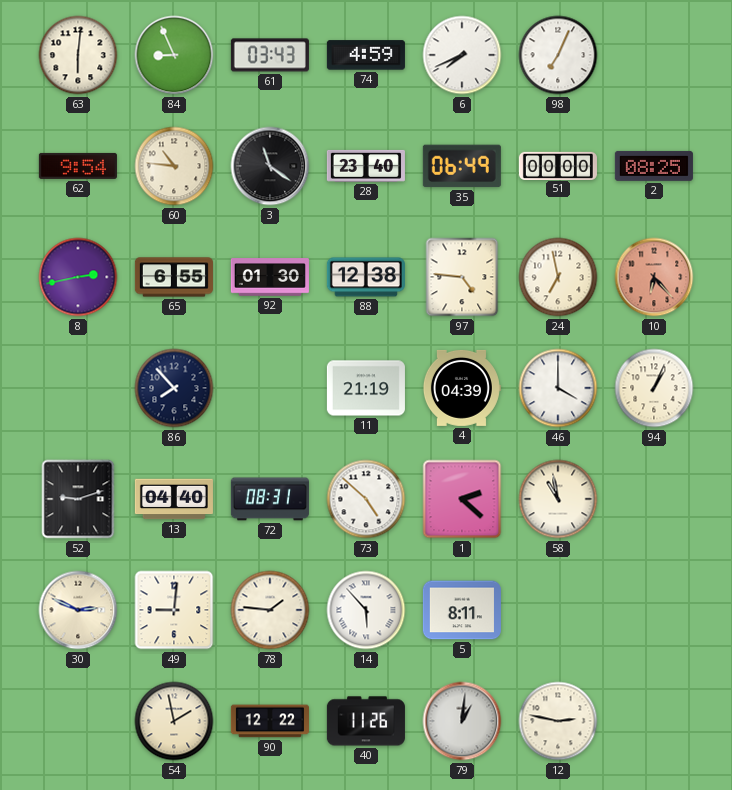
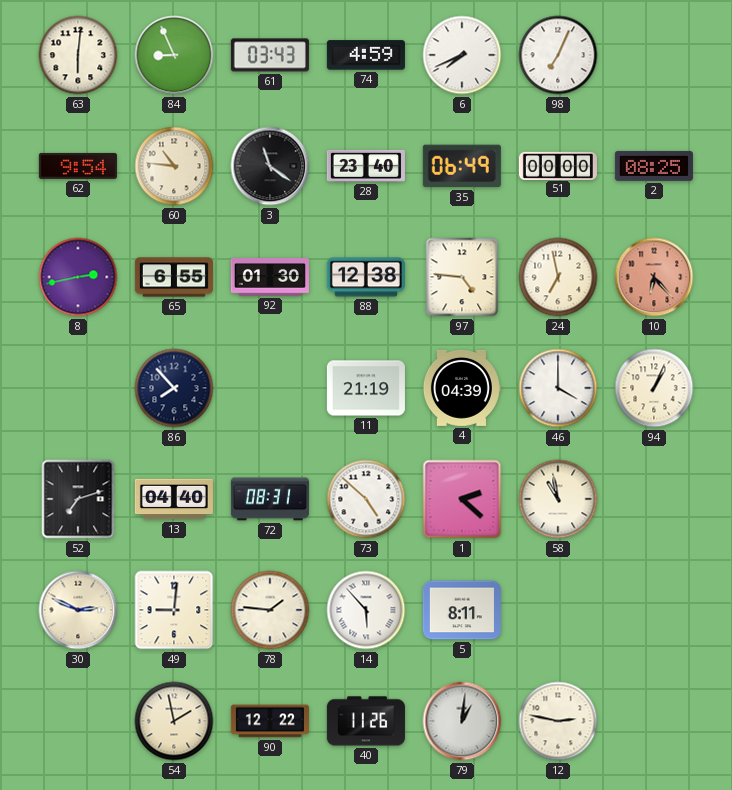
52: 9:12 -> 7:12
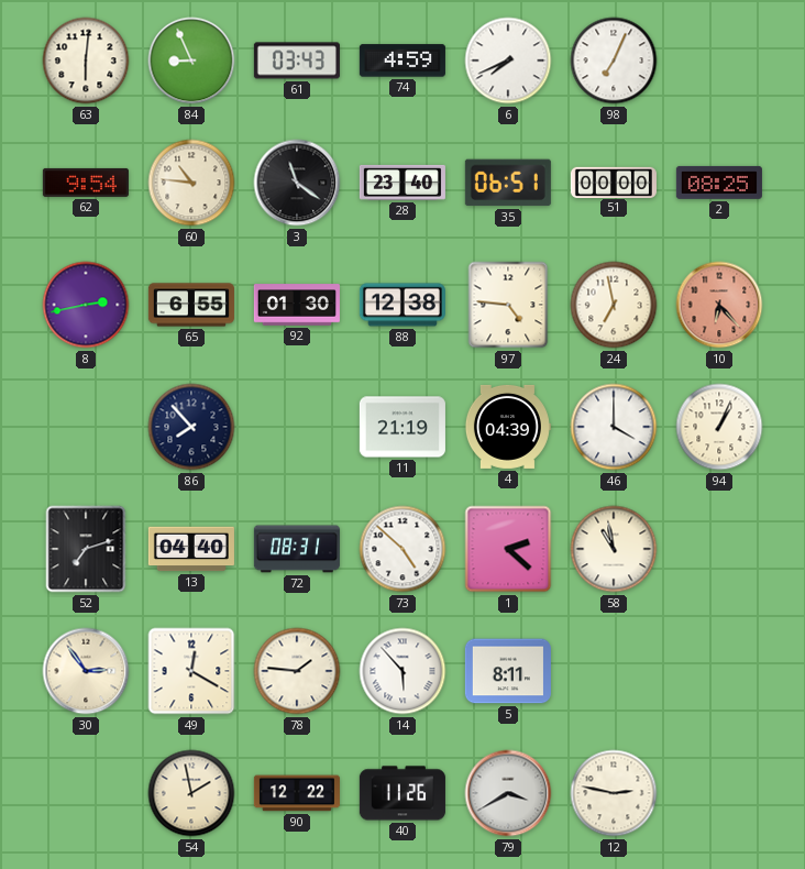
35: 06:49 -> 06:51
30: 2:49 -> 2:54
49: 9:01 -> 12:20
79: 1:01 -> 3:40
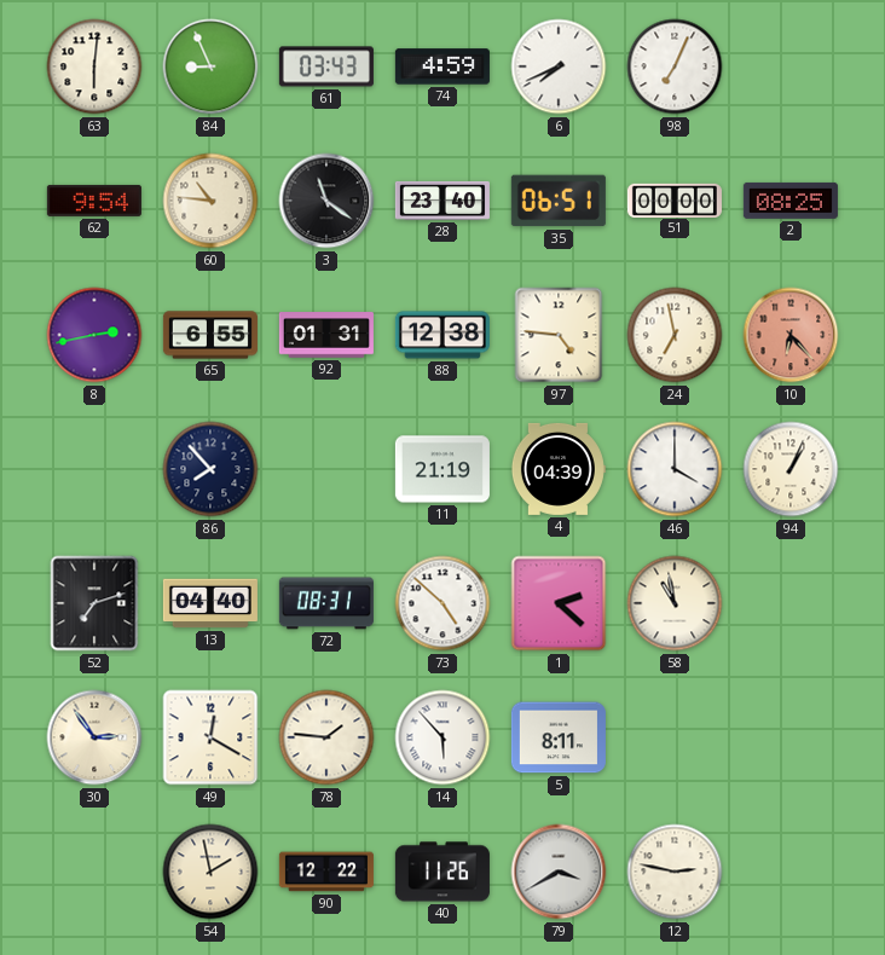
92: 01:30 -> 01:31
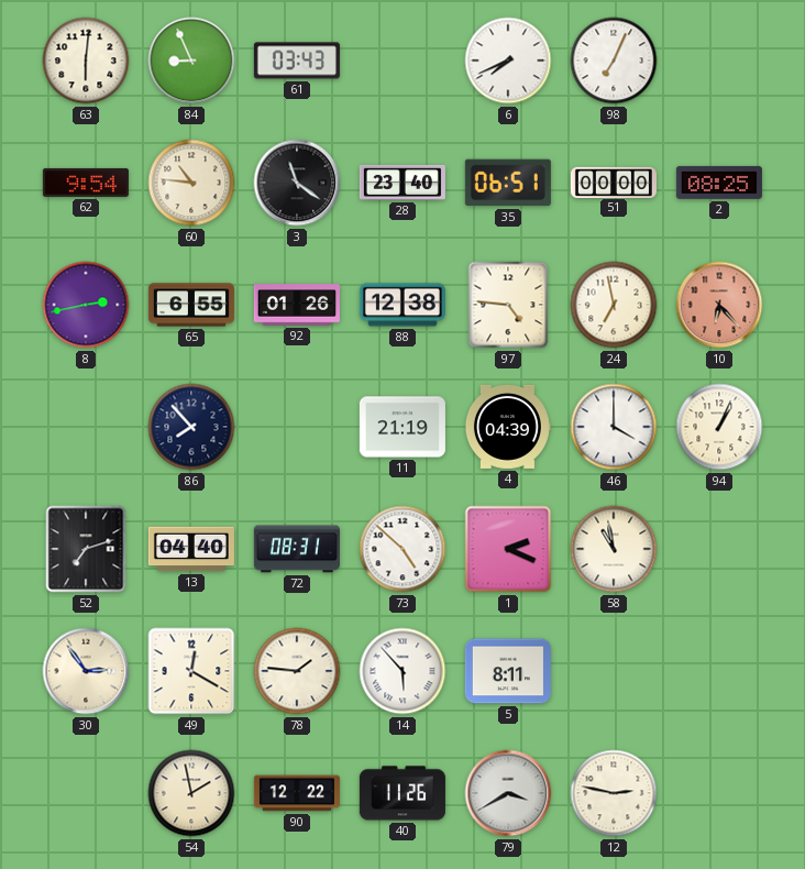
74: 4:59 -> none
92: 01:31 -> 01:26
1: 2:22 -> 2:19
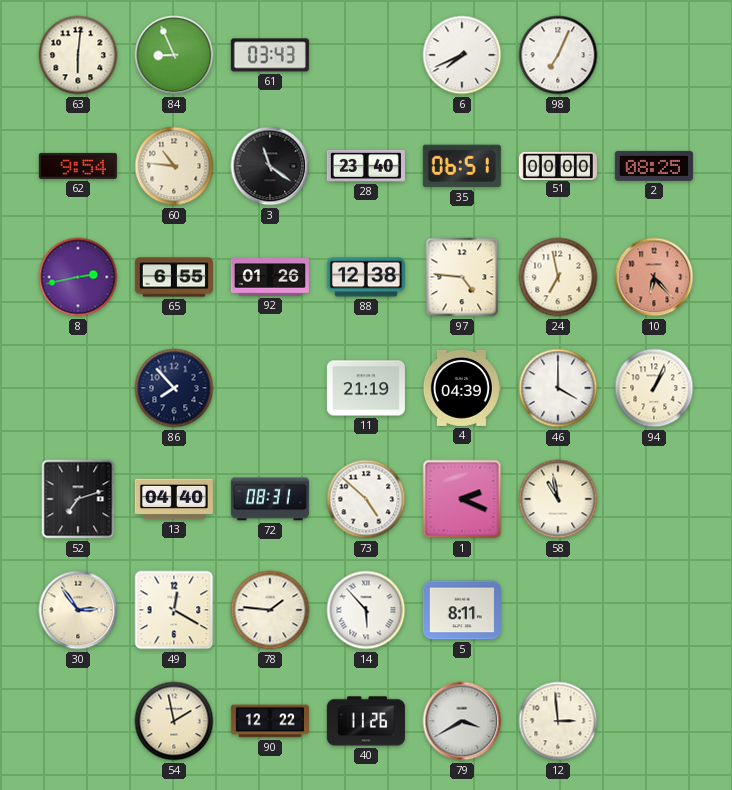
12: 2:47 -> 2:59
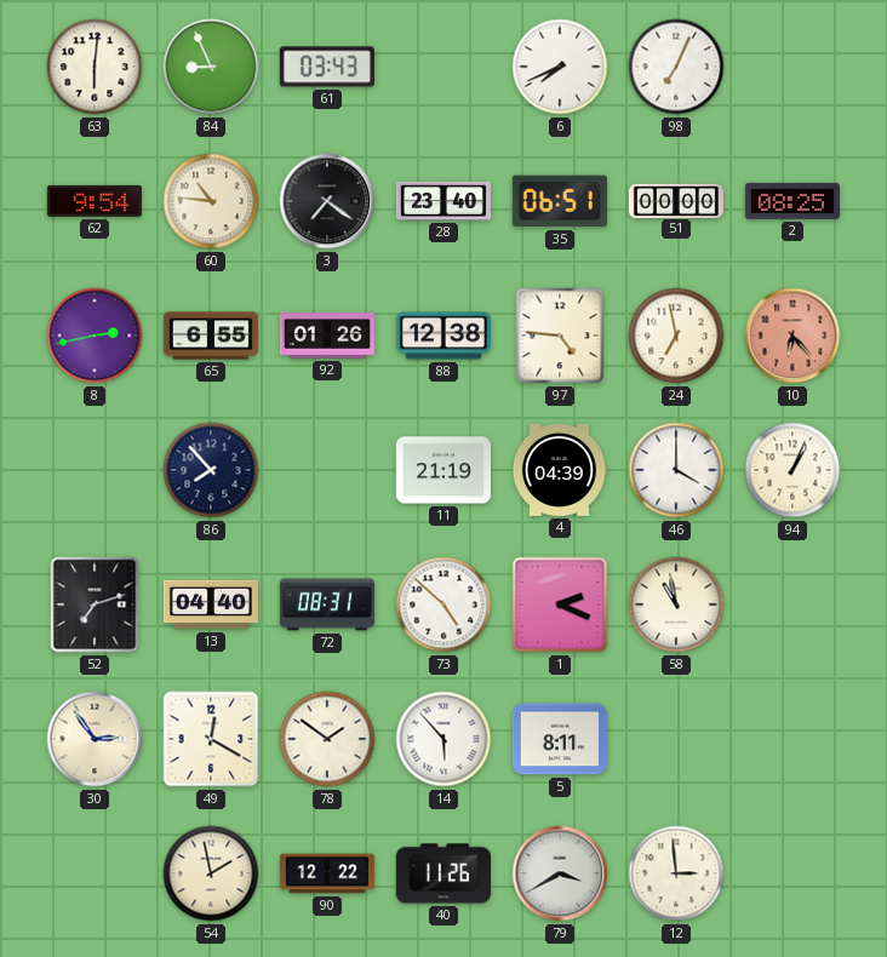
3: 11:21 -> 7:21
78: 1:46 -> 1:51
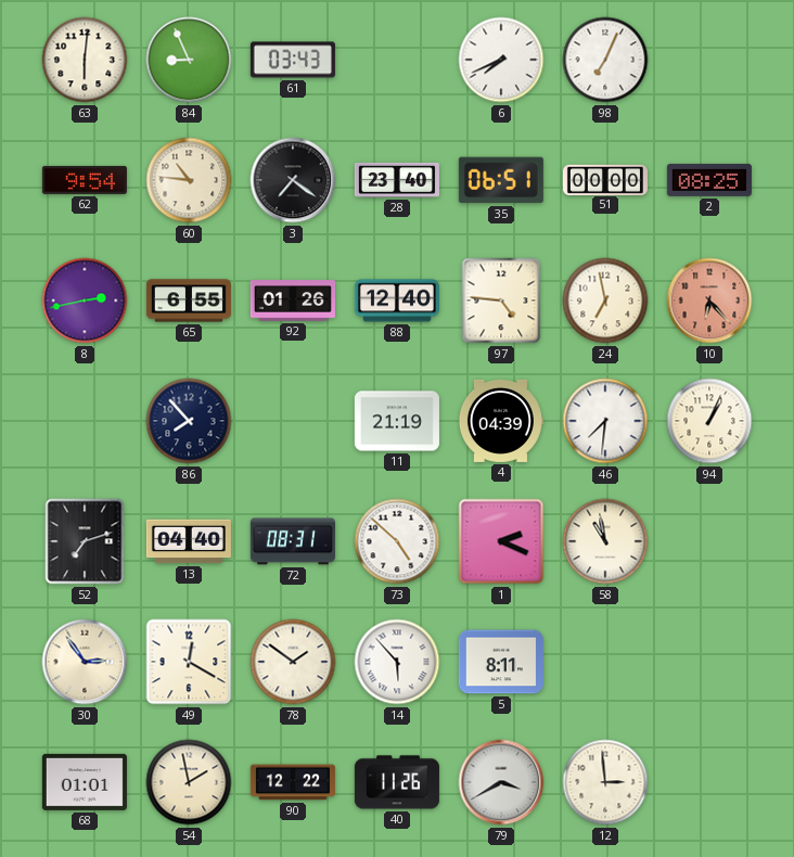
88: 12:38 -> 12:40
46: 4:00 -> 7:31
68: none -> 01:01
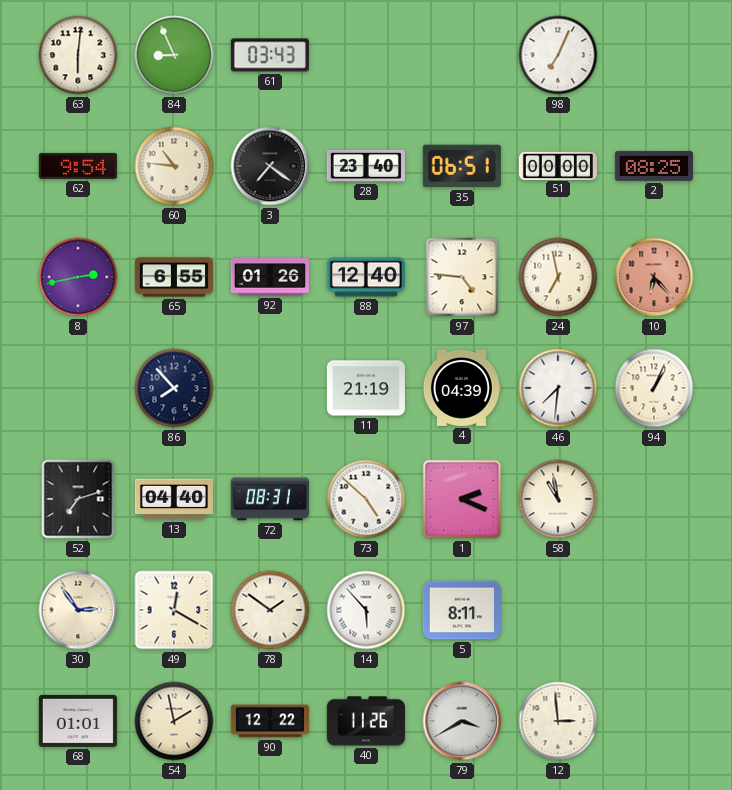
6: 7:41 -> none
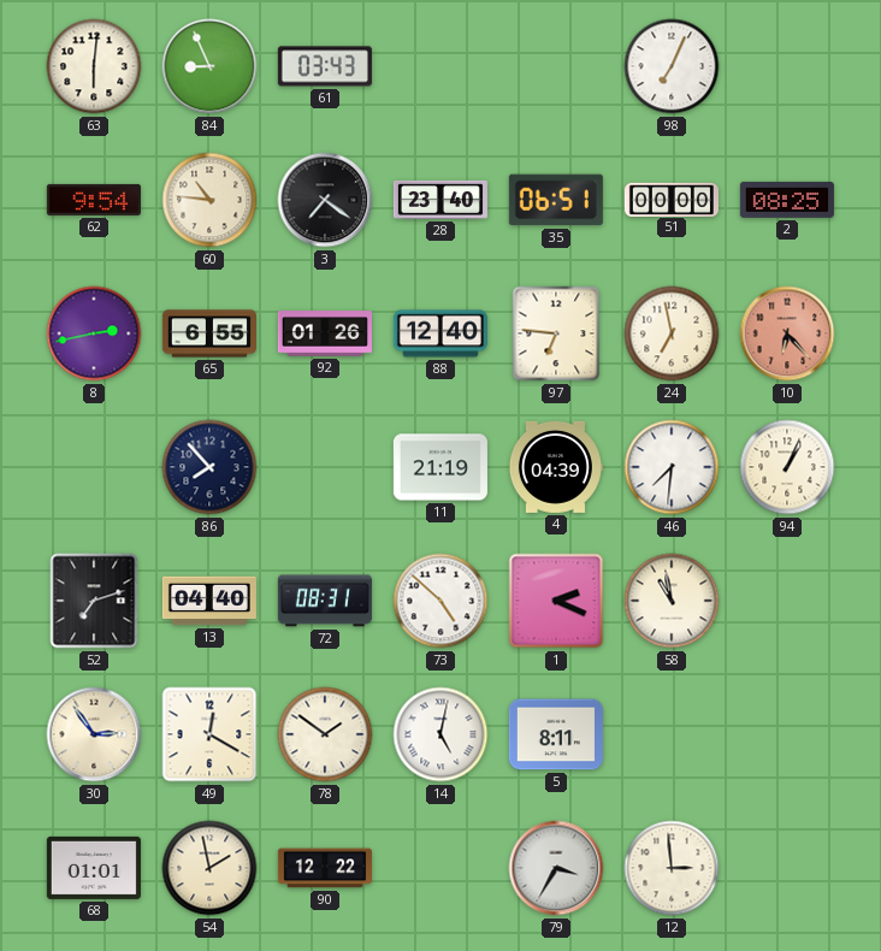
97: 4:46 -> 6:46
14: 5:53 -> 5:02
40: 11:26 -> none
79: 3:40 -> 3:35
